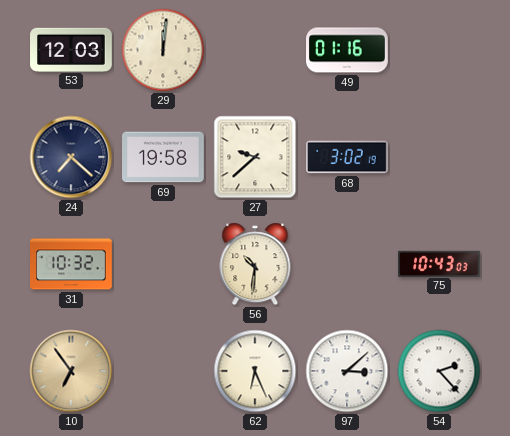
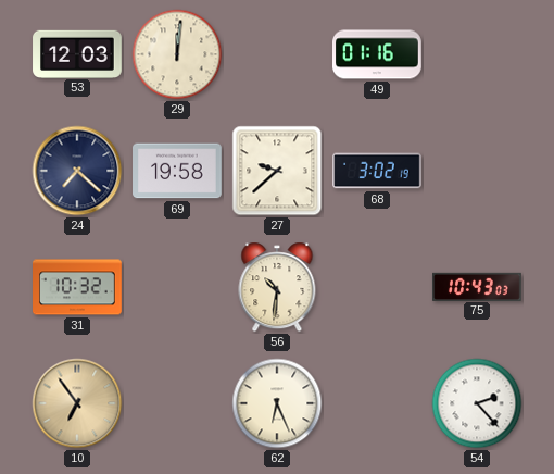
97: 3:08 -> none
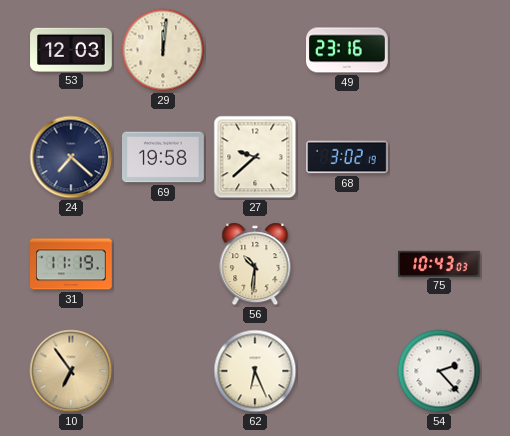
49: 01:16 -> 23:16
31: 10:32 -> 11:19
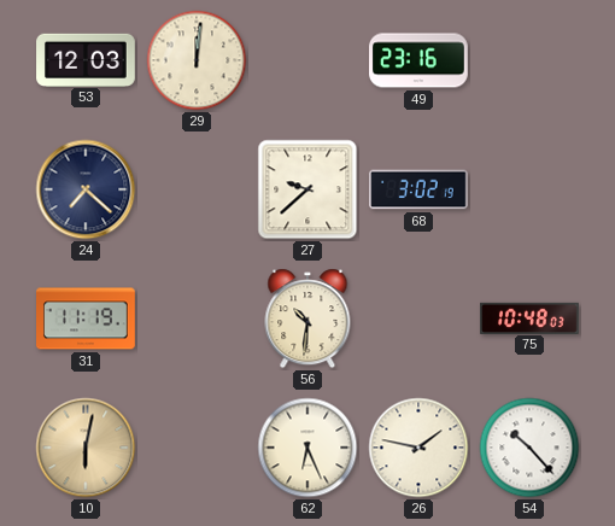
69: 19:58 -> none
75: 10:43 -> 10:48
10: 6:54 -> 6:02
26: none -> 1:47
54: 2:23 -> 10:23
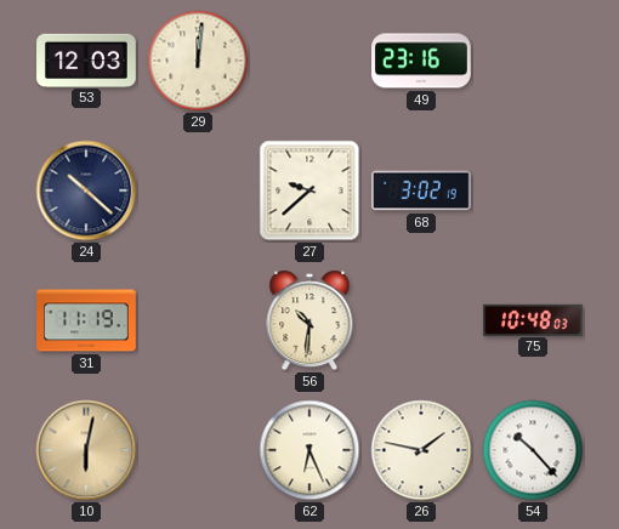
24: 7:22 -> 10:22
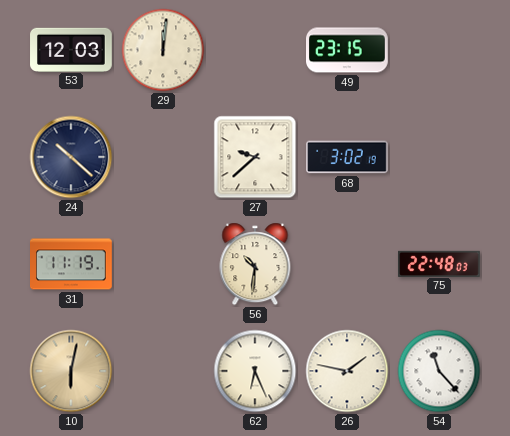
49: 23:16 -> 23:15
75: 10:48 -> 22:48
54: 10:23 -> 11:23
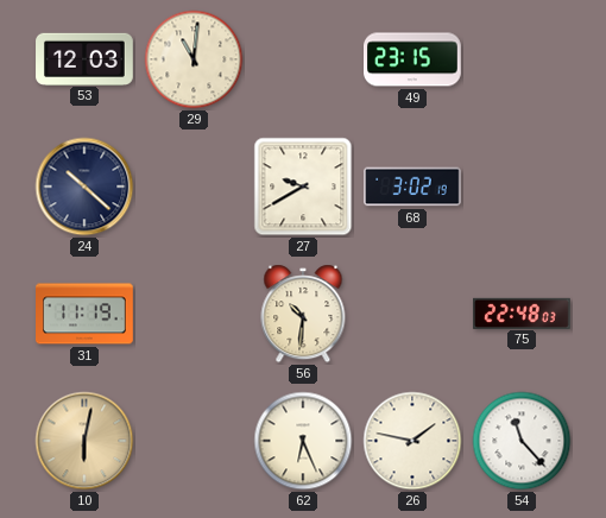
29: 12:01 -> 11:01
27: 9:38 -> 9:40
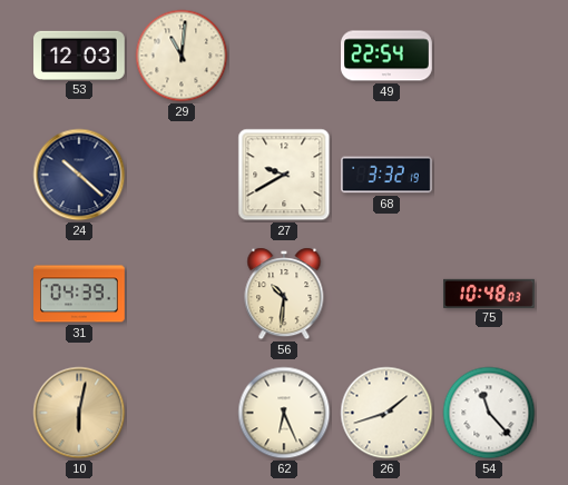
49: 23:15 -> 22:54
68: 3:02 -> 3:32
31: 11:19 -> 04:39
75: 22:48 -> 10:48
26: 1:47 -> 1:42
